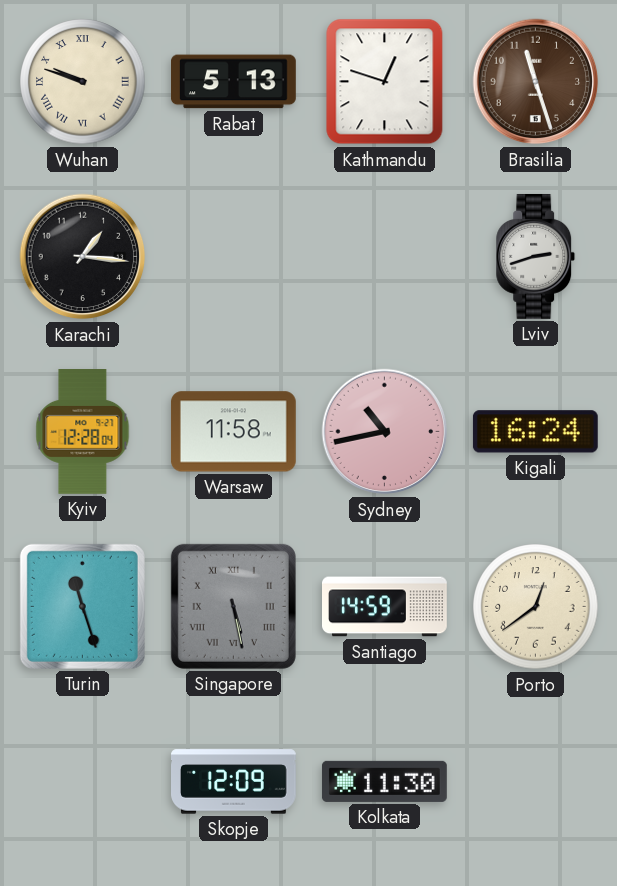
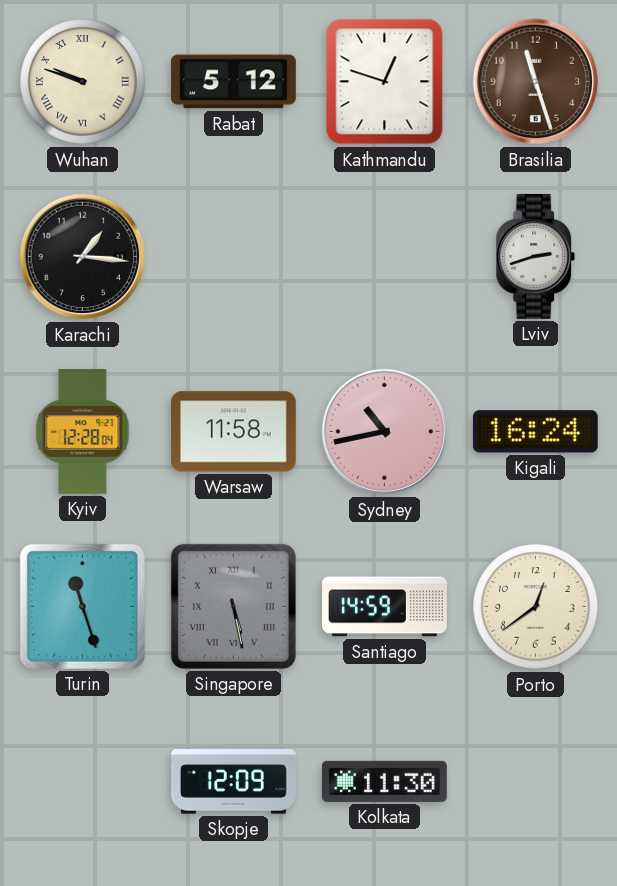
Rabat: 5:13 -> 5:12
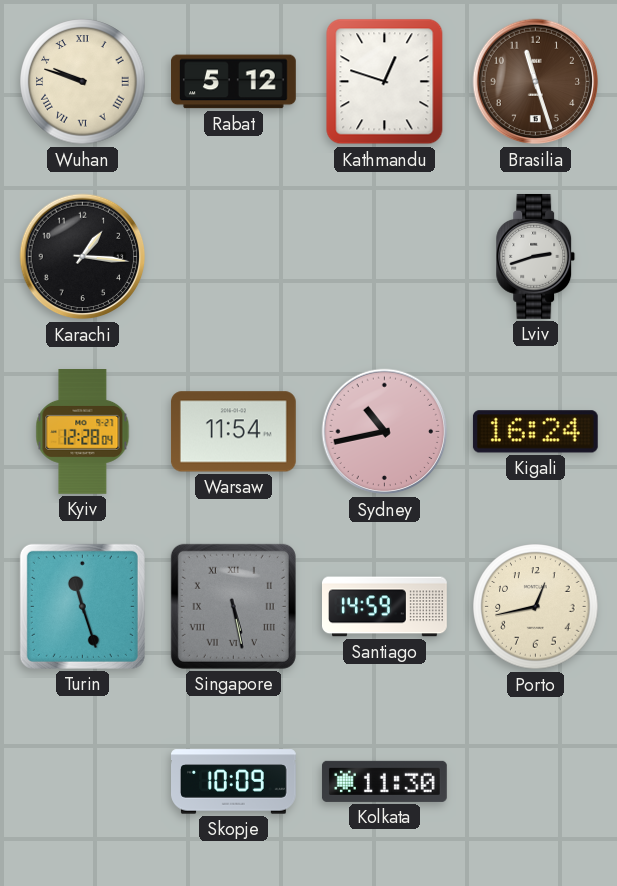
Warsaw: 11:58 -> 11:54
Porto: 12:39 -> 12:43
Skopje: 12:09 -> 10:09
